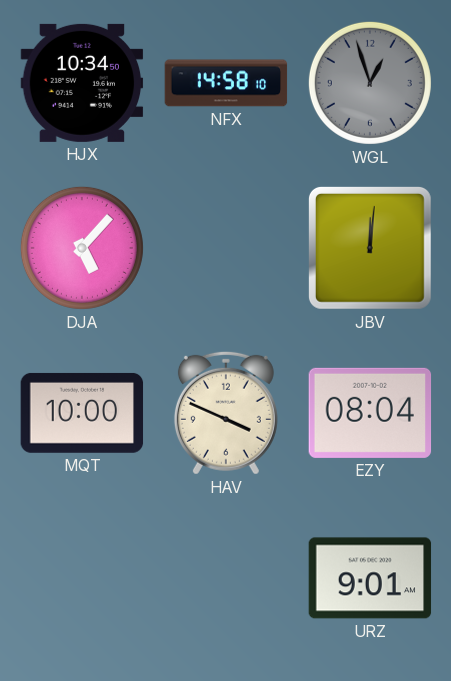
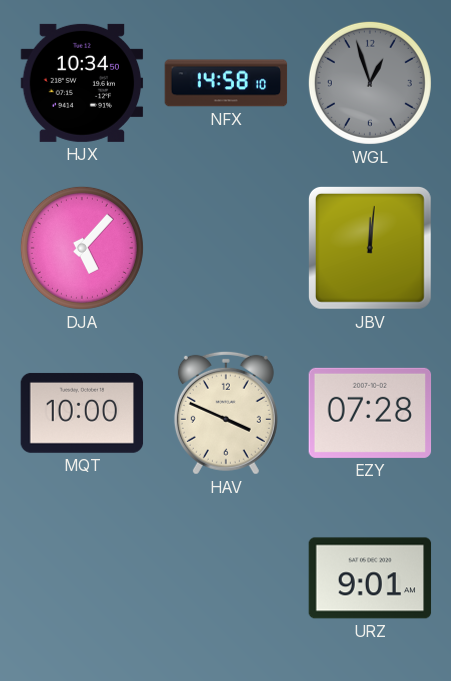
EZY: 08:04 -> 07:28
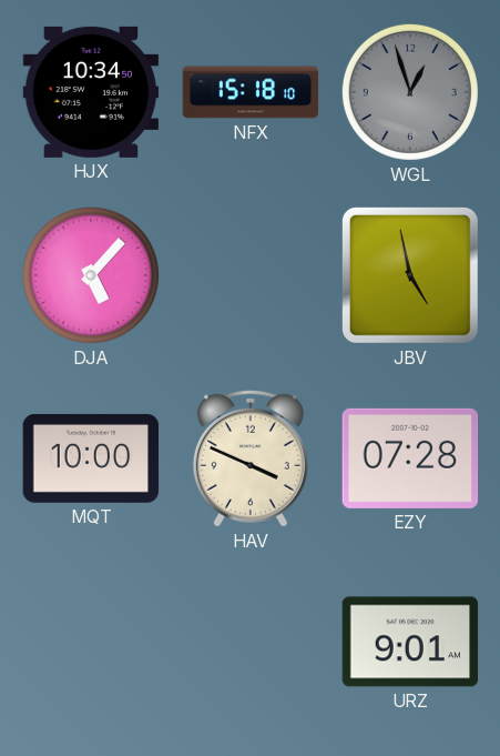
NFX: 14:58 -> 15:18
JBV: 12:01 -> 4:58
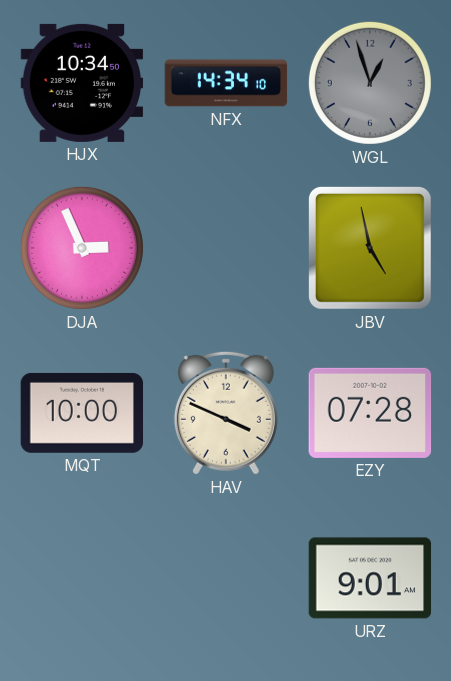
NFX: 15:18 -> 14:34
DJA: 5:07 -> 2:56
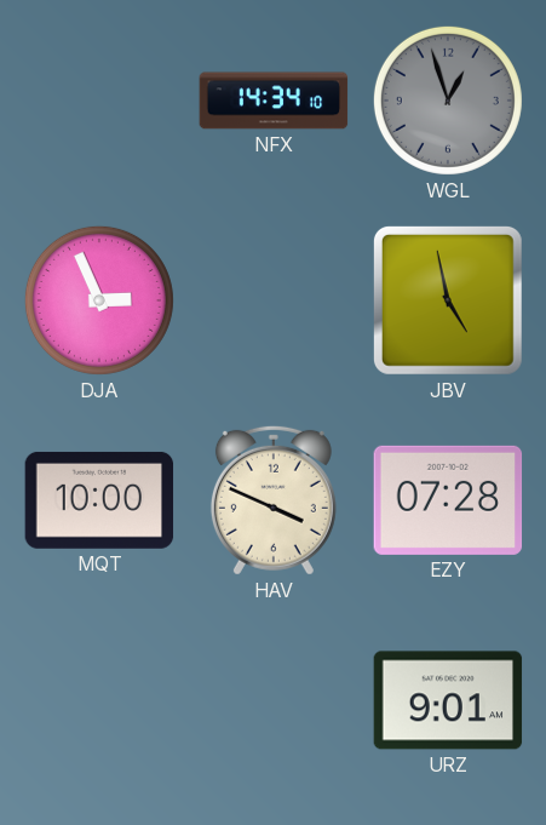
HJX: 10:34 -> none
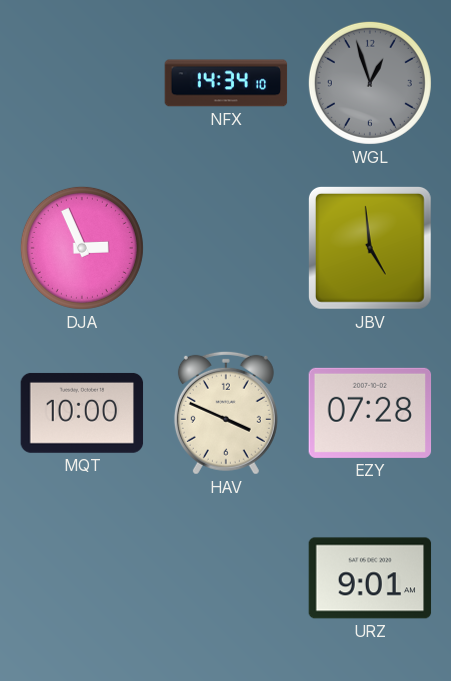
JBV: 4:58 -> 4:59
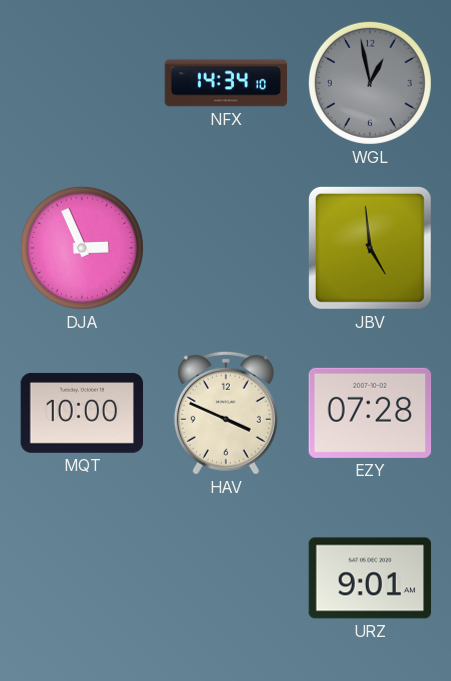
WGL: 12:57 -> 12:58
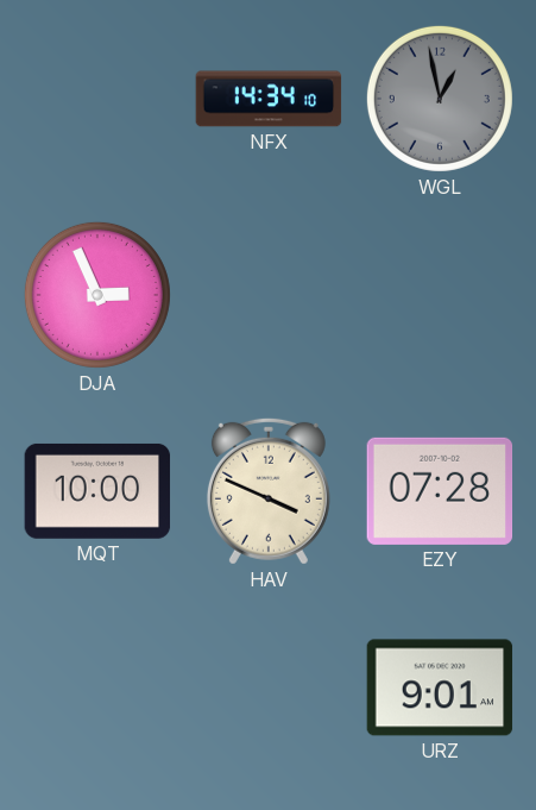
JBV: 4:59 -> none
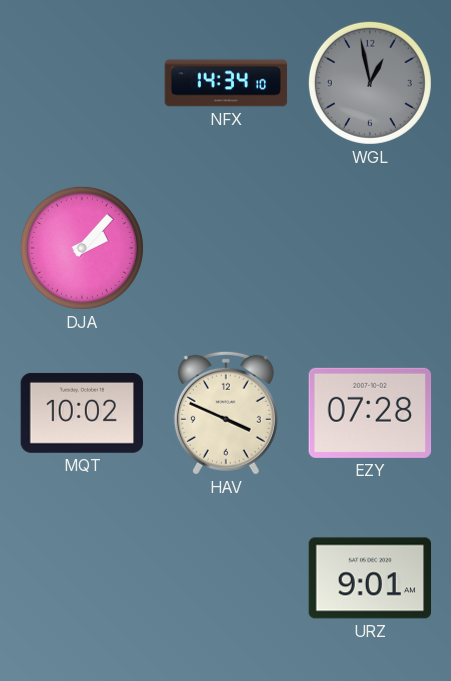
DJA: 2:56 -> 2:07
MQT: 10:00 -> 10:02
